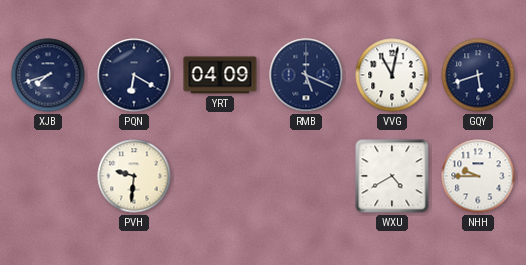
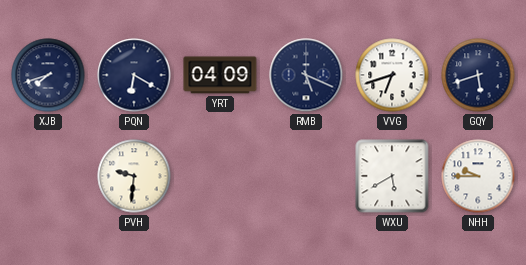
VVG: 11:02 -> 6:42
WXU: 4:40 -> 5:40
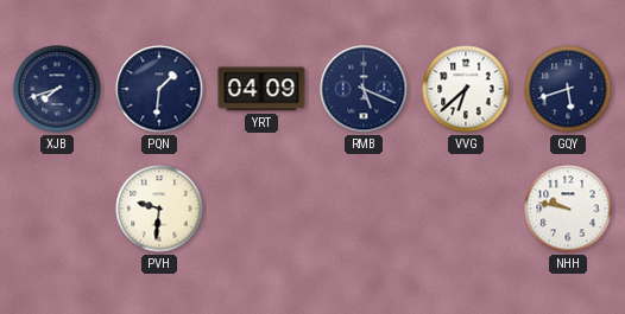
PQN: 6:20 -> 1:31
VVG: 6:42 -> 6:38
WXU: 5:40 -> none
NHH: 9:45 -> 9:47
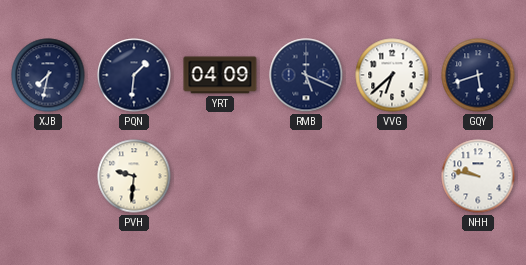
XJB: 7:42 -> 7:32
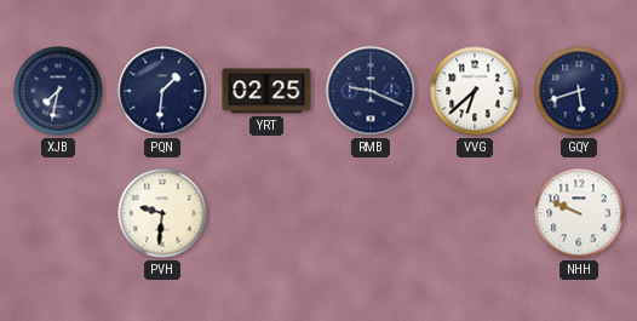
YRT: 04:09 -> 02:25
RMB: 5:19 -> 9:19
NHH: 9:47 -> 9:49
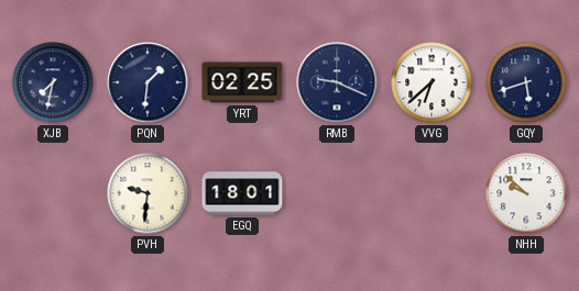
EGQ: none -> 18:01
NHH: 9:49 -> 9:52
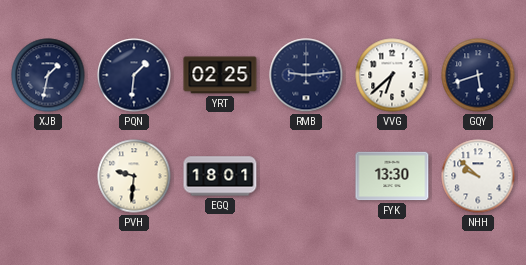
XJB: 7:32 -> 1:32
RMB: 9:19 -> 9:14
FYK: none -> 13:30
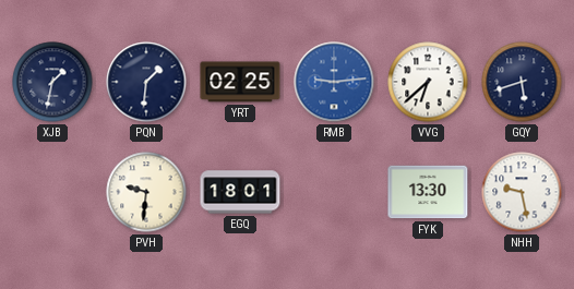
RMB dial: navy -> blue
NHH: 9:52 -> 9:28
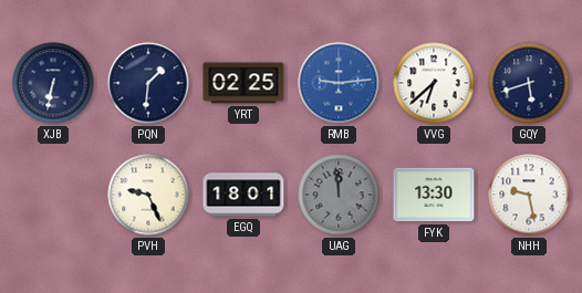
XJB: 1:32 -> 6:32
PVH: 9:31 -> 9:26
UAG: none -> 11:59
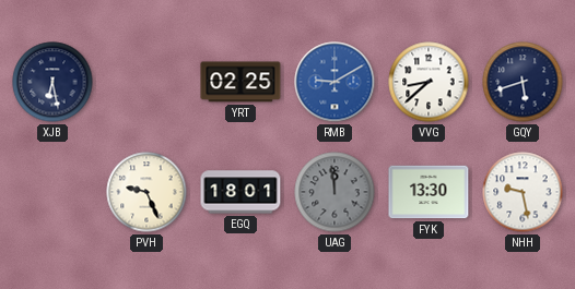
XJB: 6:32 -> 6:28
PQN: 1:31 -> none
RMB: 9:14 -> 9:10
VVG: 6:38 -> 8:38
